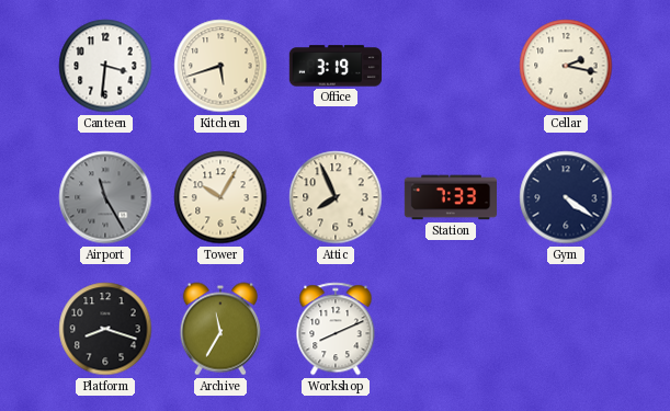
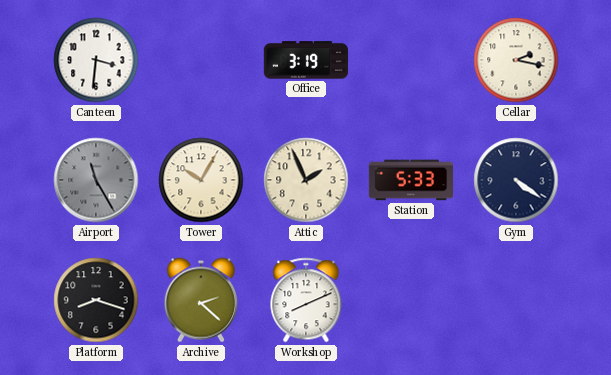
Kitchen: 5:42 -> none
Attic: 7:56 -> 1:56
Station: 7:33 -> 5:33
Archive: 11:35 -> 2:22
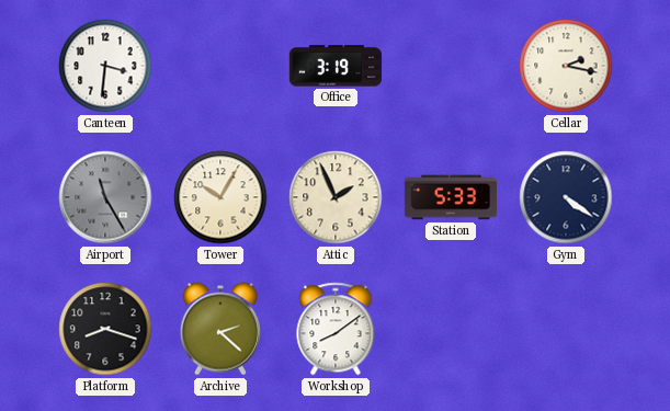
Workshop: 8:11 -> 8:09
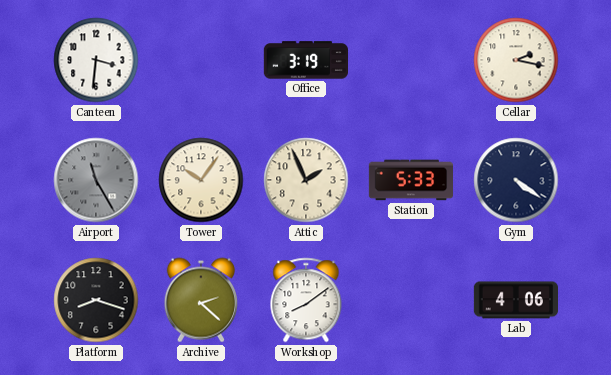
Tower: 10:05 -> 10:06
Lab: none -> 4:06
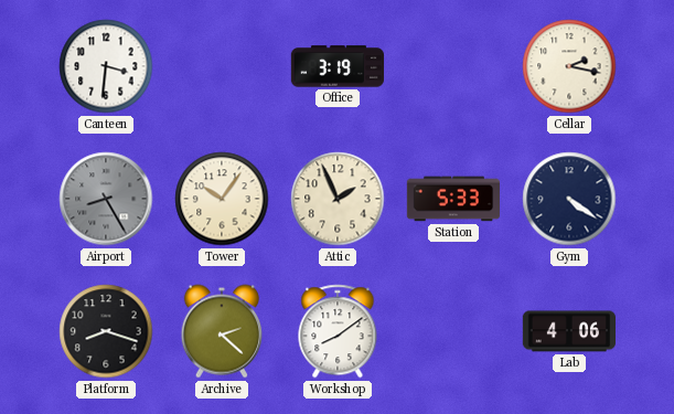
Airport: 11:25 -> 8:25
